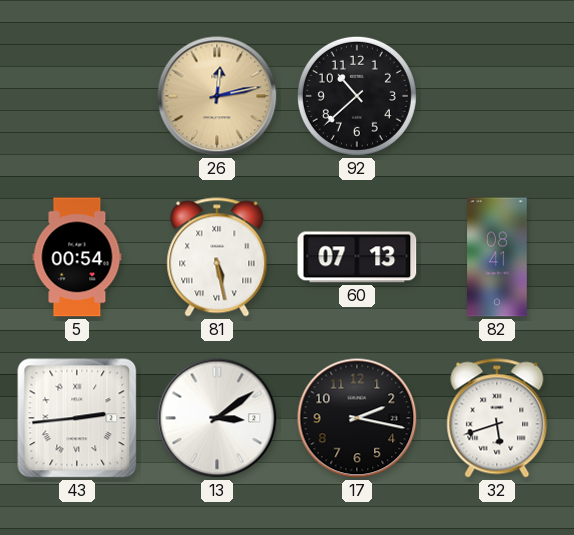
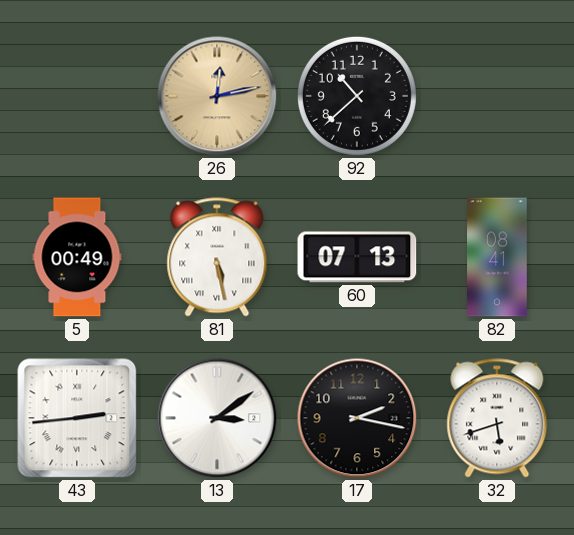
5: 00:54 -> 00:49
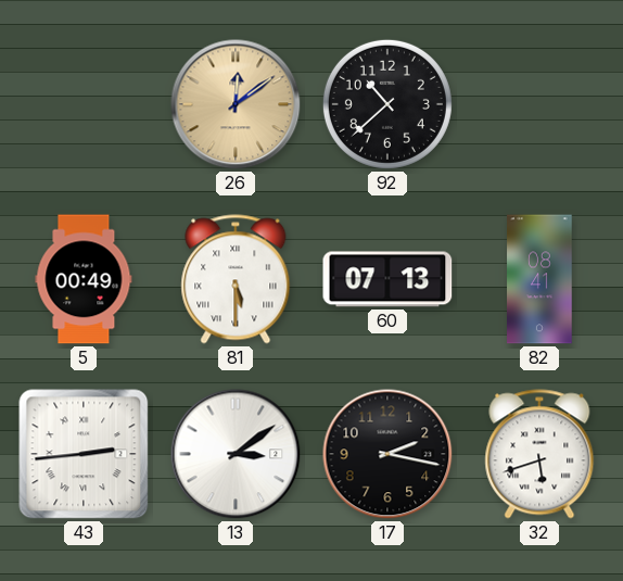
26: 12:13 -> 12:09
81: 5:28 -> 5:30
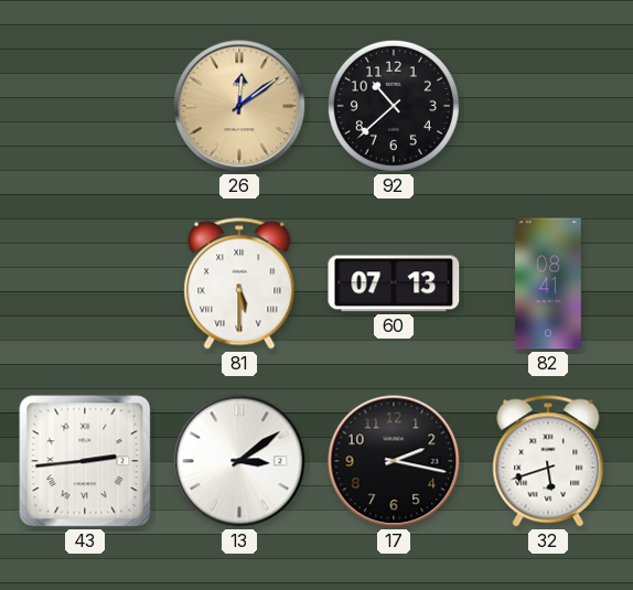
5: 00:49 -> none
